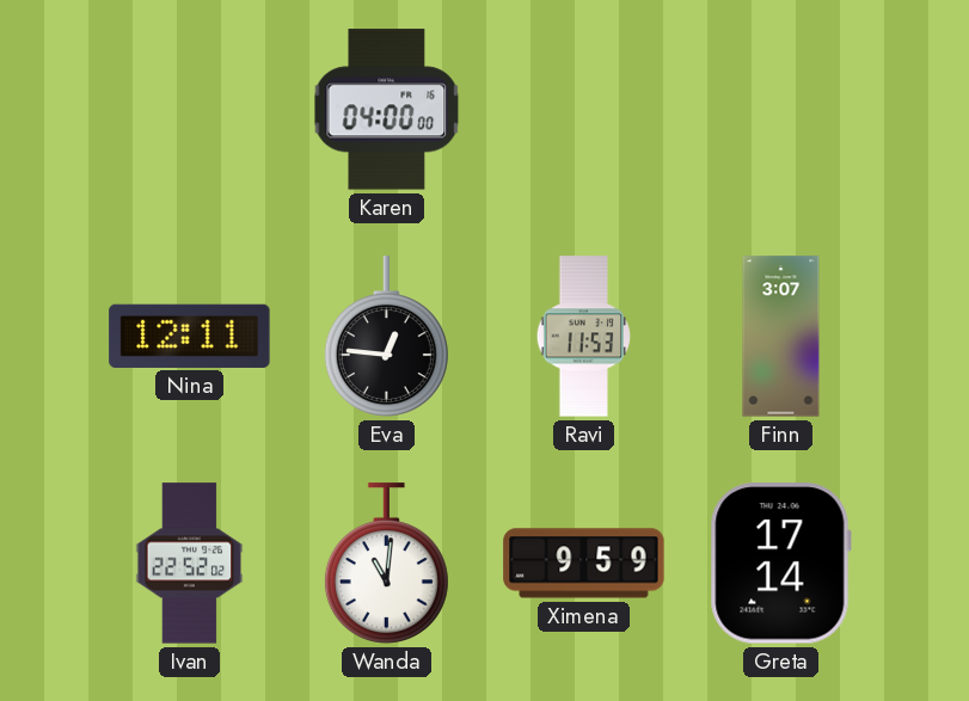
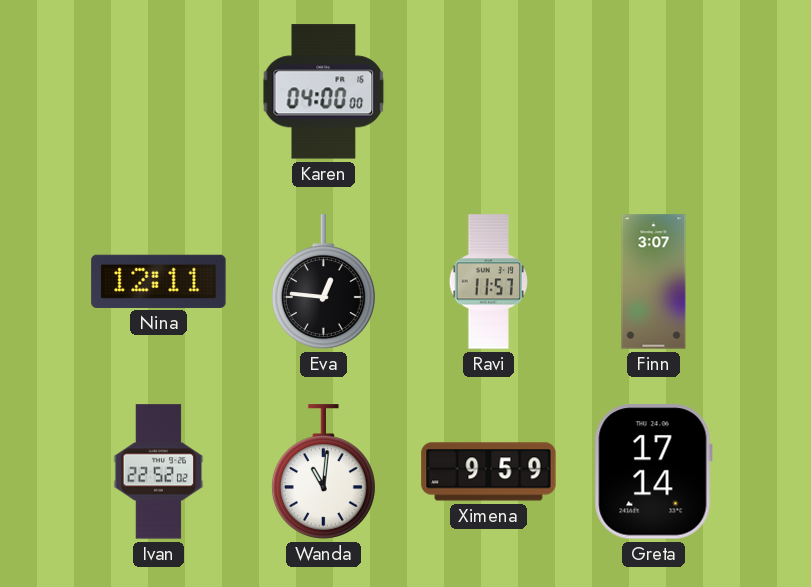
Ravi: 11:53 -> 11:57
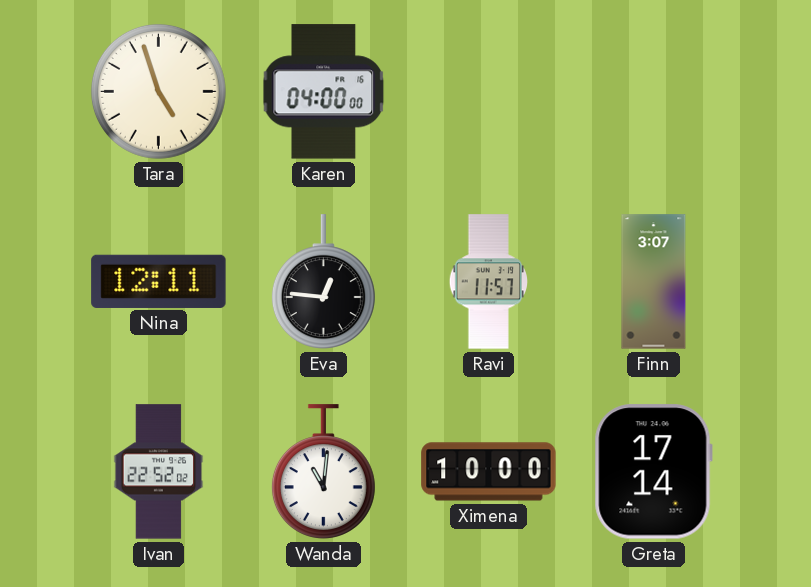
Tara: none -> 4:57
Ximena: 9:59 -> 10:00
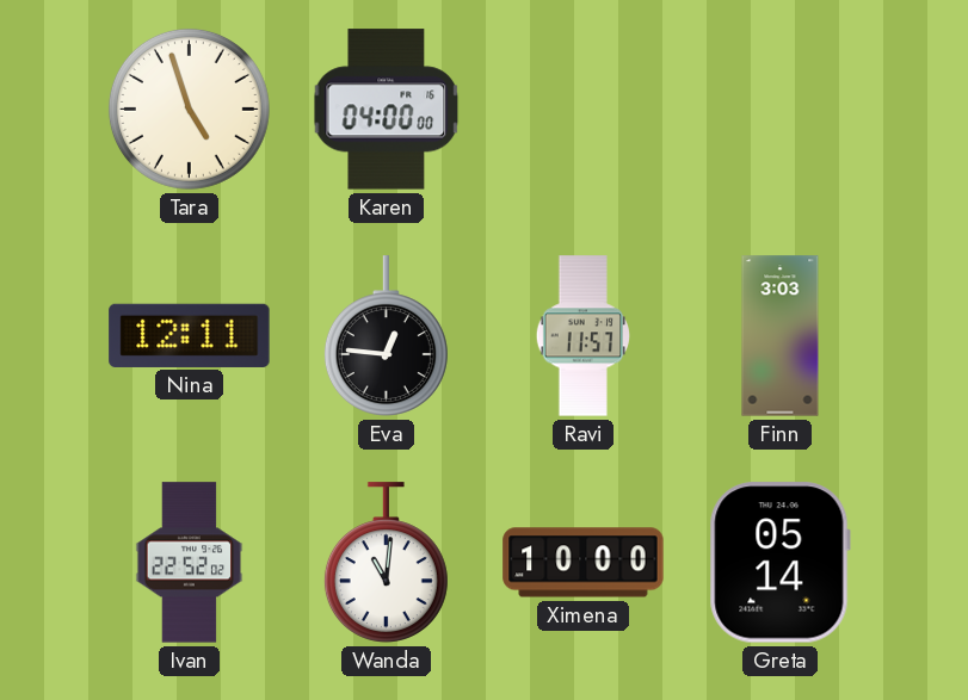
Finn: 3:07 -> 3:03
Greta: 17:14 -> 05:14
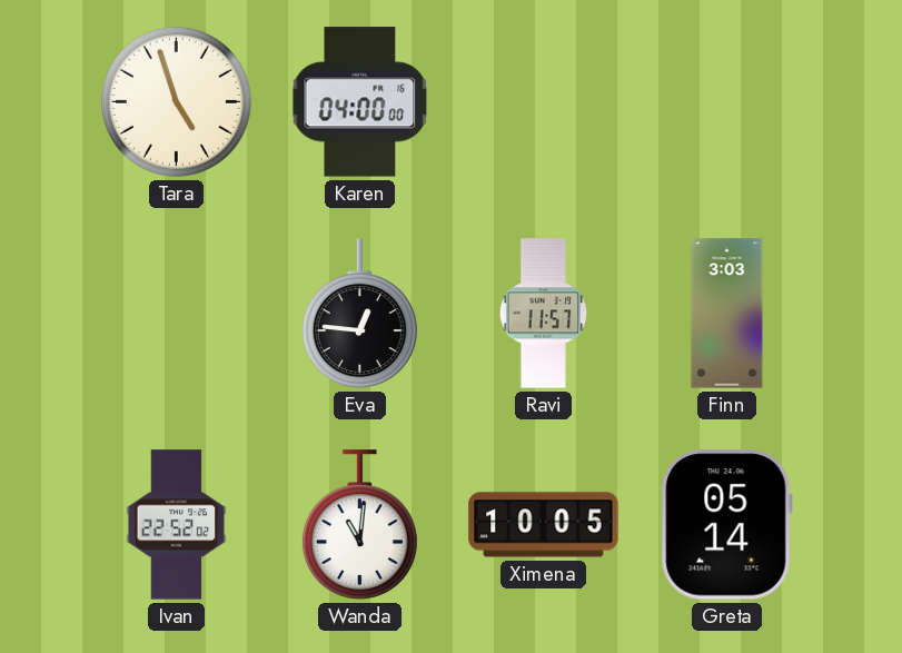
Nina: 12:11 -> none
Ximena: 10:00 -> 10:05
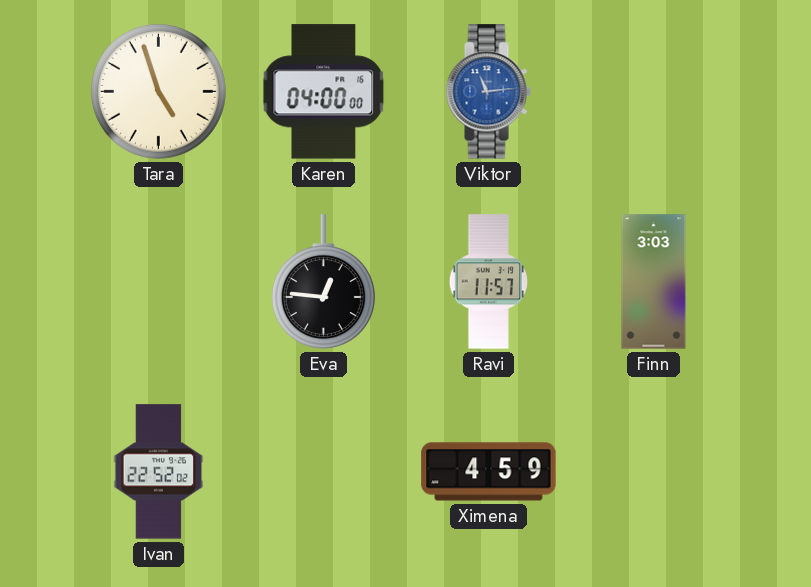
Viktor: none -> 11:14
Wanda: 11:01 -> none
Ximena: 10:05 -> 4:59
Greta: 05:14 -> none
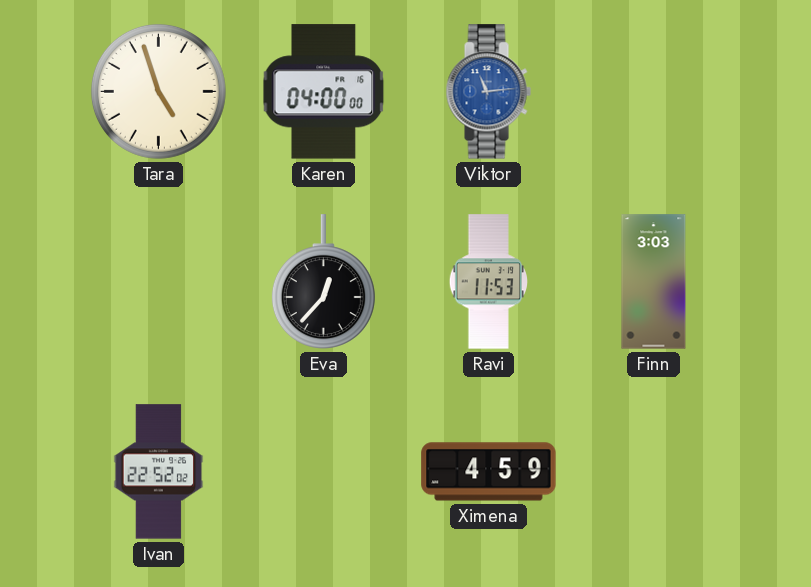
Eva: 12:46 -> 12:37
Ravi: 11:57 -> 11:53
